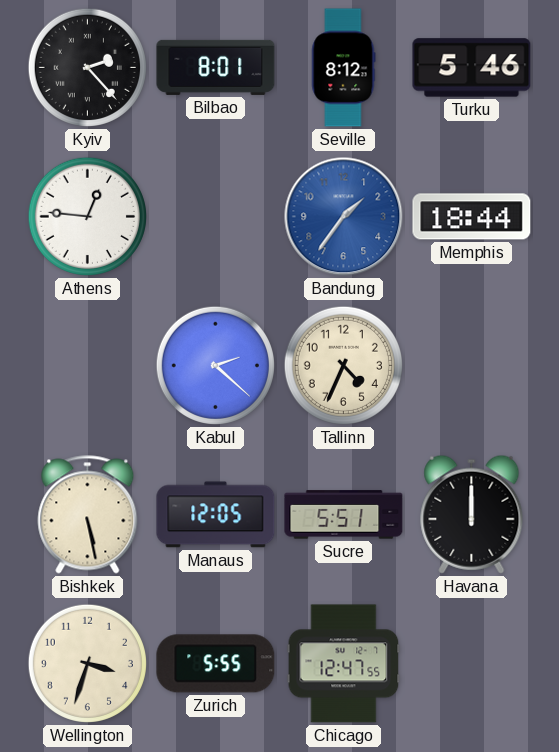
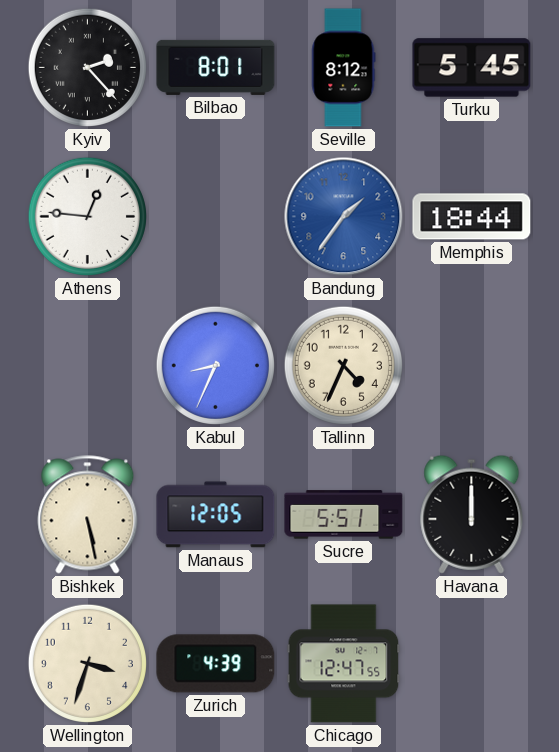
Turku: 5:46 -> 5:45
Kabul: 2:22 -> 8:34
Zurich: 5:55 -> 4:39
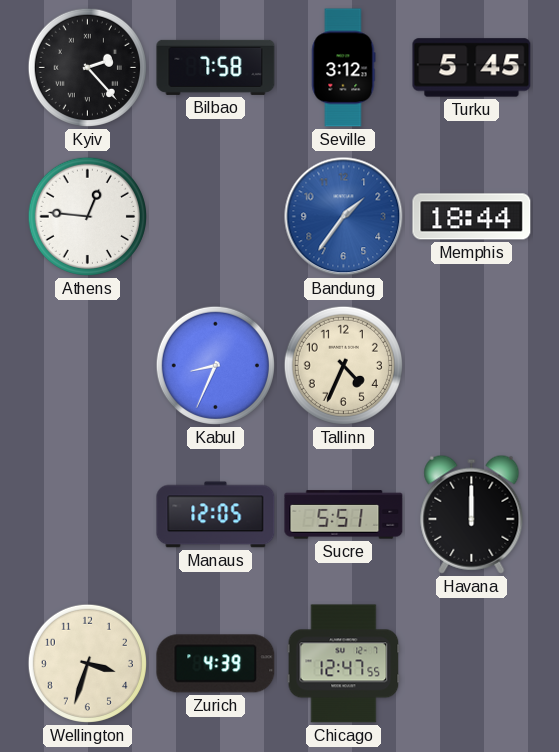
Bilbao: 8:01 -> 7:58
Seville: 8:12 -> 3:12
Bishkek: 5:28 -> none
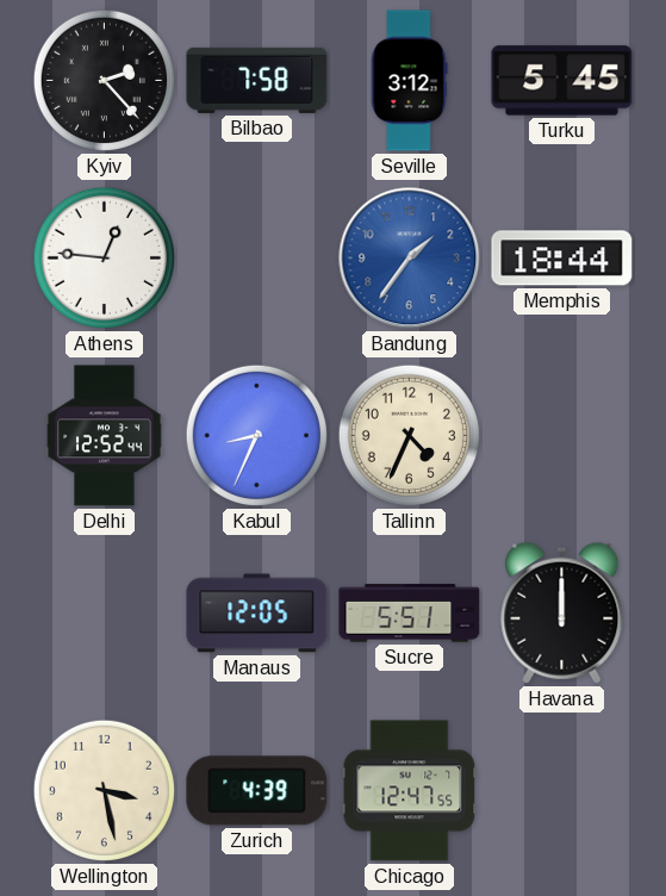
Delhi: none -> 12:52
Wellington: 3:33 -> 3:28
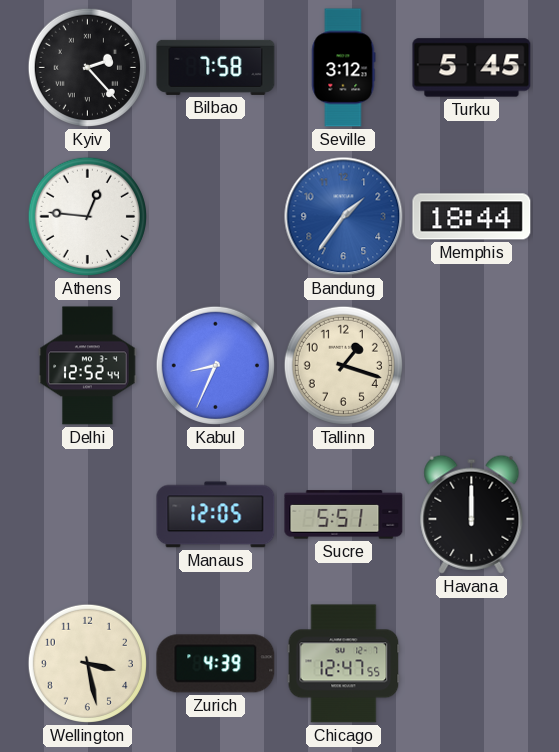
Tallinn: 4:34 -> 1:18
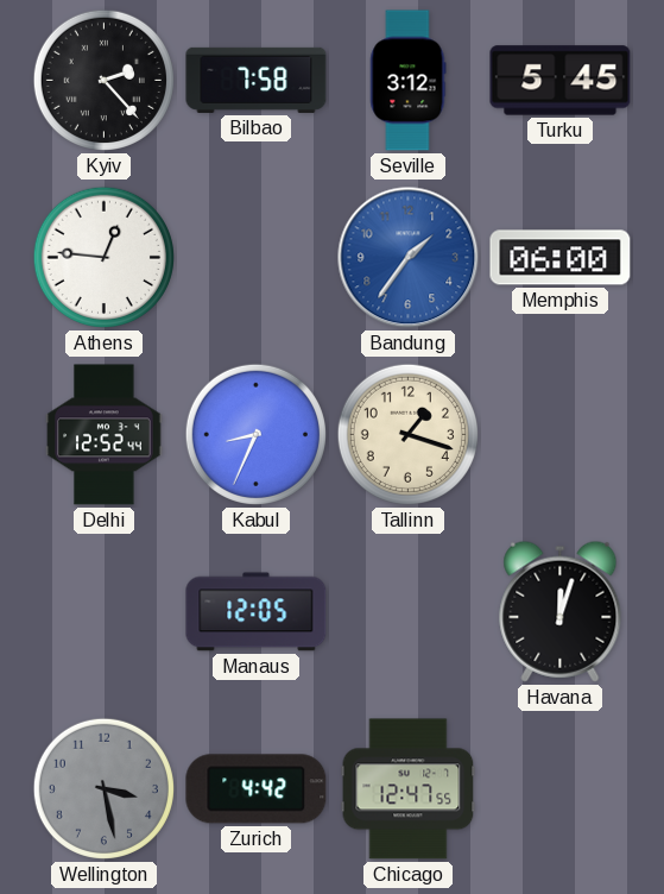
Memphis: 18:44 -> 06:00
Sucre: 5:51 -> none
Havana: 12:00 -> 12:03
Wellington dial: cream -> grey
Zurich: 4:39 -> 4:42
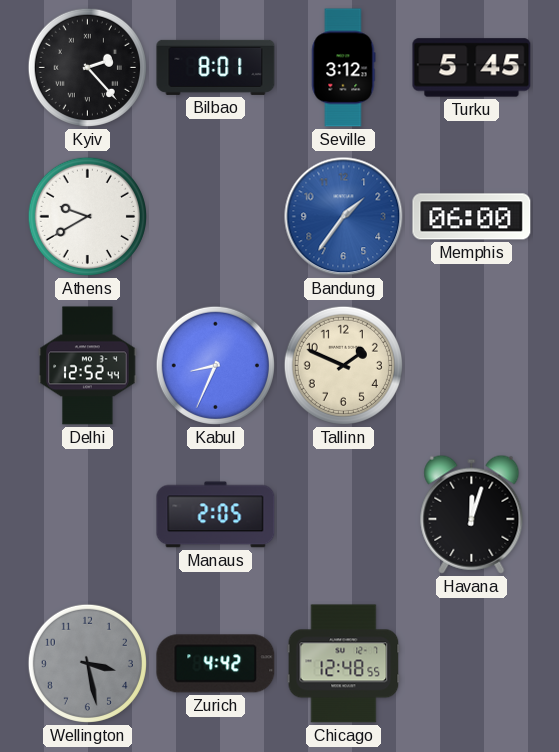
Bilbao: 7:58 -> 8:01
Athens: 12:46 -> 9:40
Tallinn: 1:18 -> 1:49
Manaus: 12:05 -> 2:05
Chicago: 12:47 -> 12:48
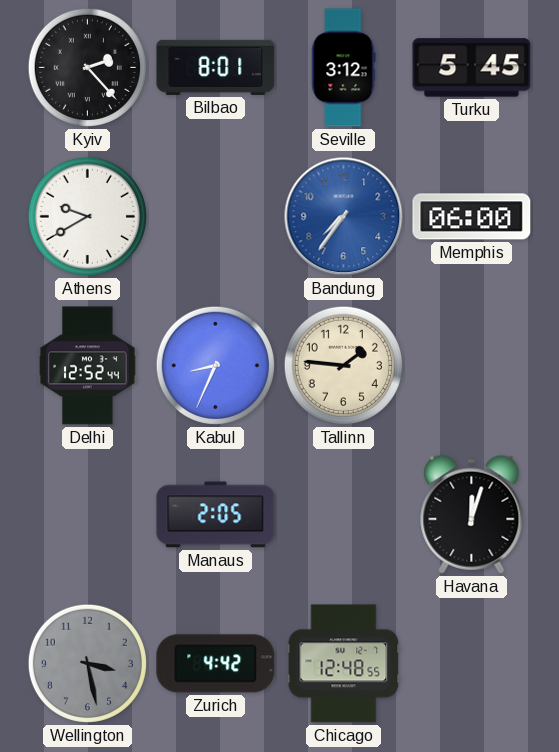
Bandung: 1:36 -> 7:36
Tallinn: 1:49 -> 1:46
